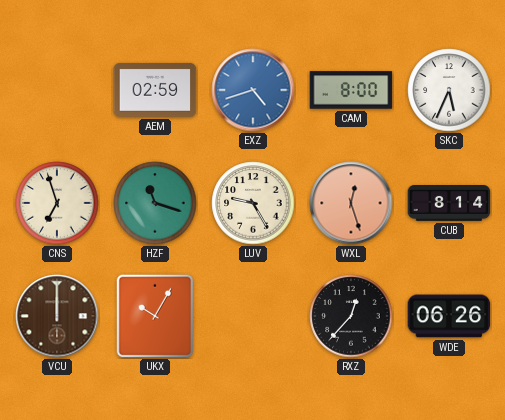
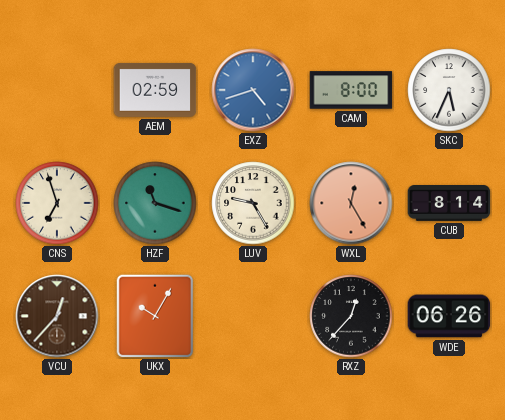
WXL: 12:27 -> 12:25
VCU: 12:00 -> 12:37
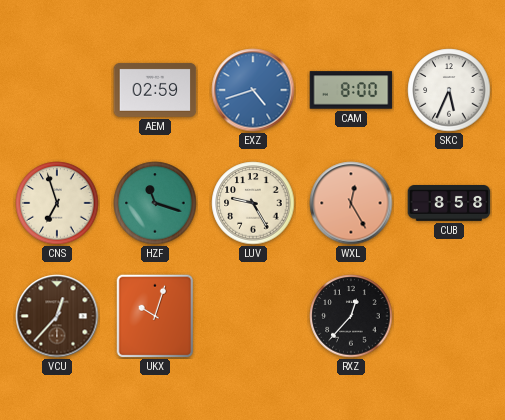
CUB: 8:14 -> 8:58
UKX: 10:05 -> 10:03
WDE: 06:26 -> none
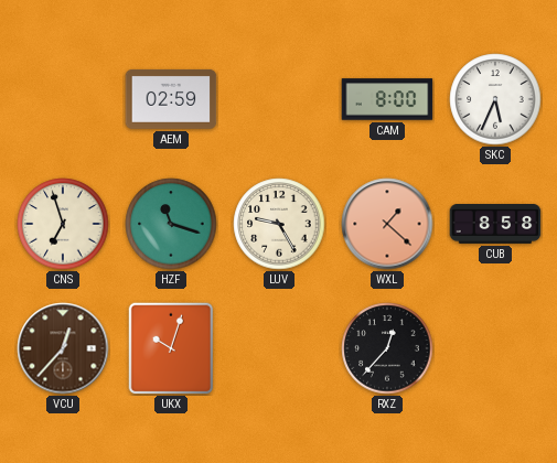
EXZ: 4:42 -> none
WXL: 12:25 -> 1:22
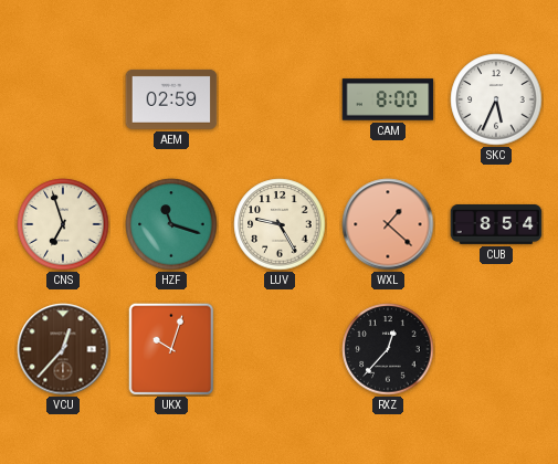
CUB: 8:58 -> 8:54
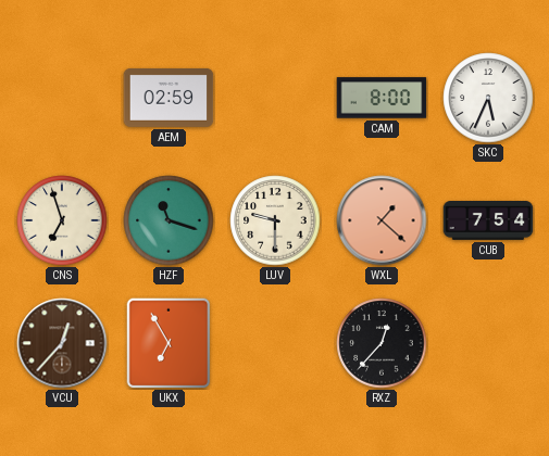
LUV: 9:25 -> 9:30
CUB: 8:54 -> 7:54
UKX: 10:03 -> 6:55
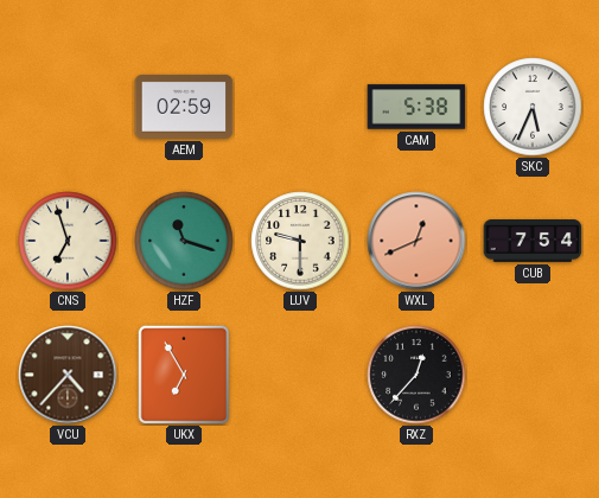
CAM: 8:00 -> 5:38
WXL: 1:22 -> 12:41
VCU: 12:37 -> 4:37
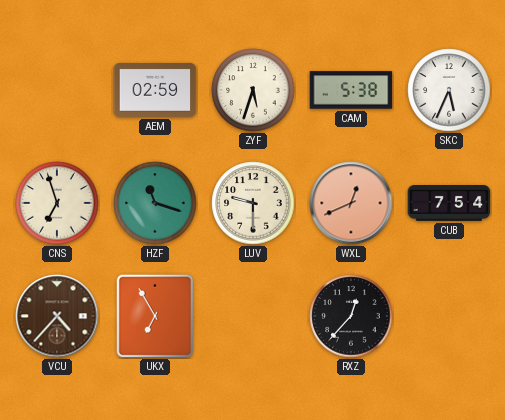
ZYF: none -> 5:33
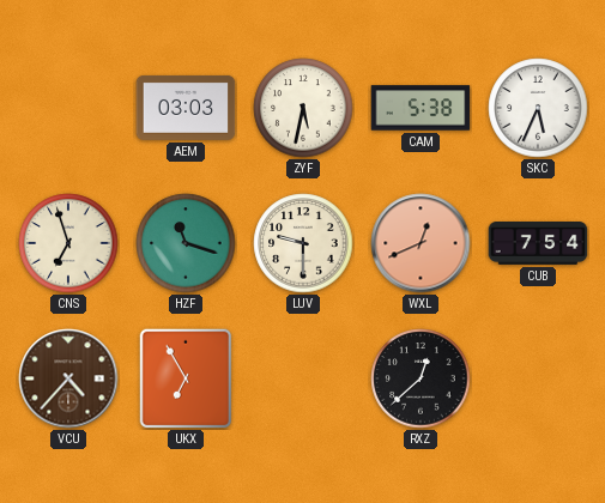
AEM: 02:59 -> 03:03
ZYF: 5:33 -> 5:32
RXZ: 12:37 -> 12:38
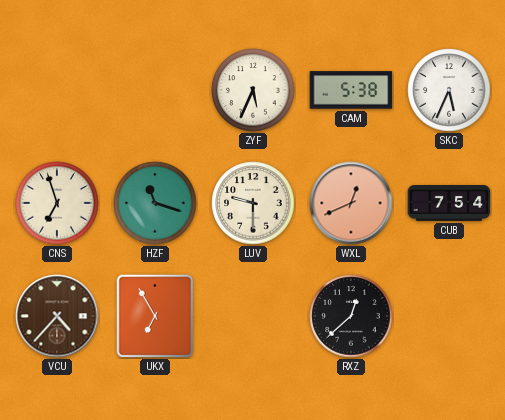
AEM: 03:03 -> none
ZYF: 5:32 -> 5:34
